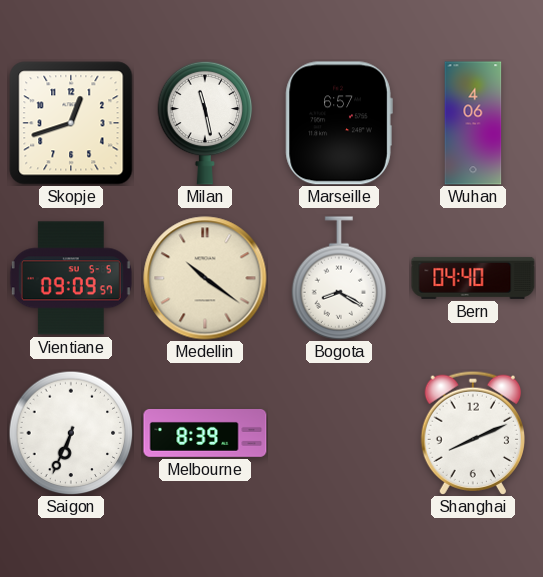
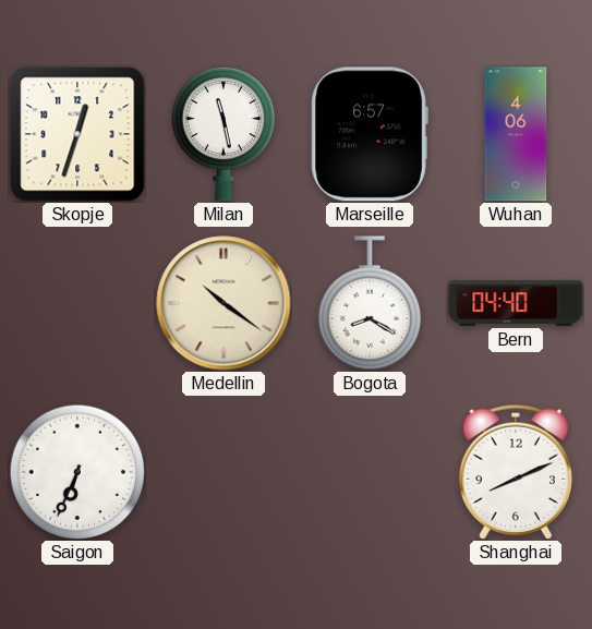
Skopje: 12:42 -> 12:33
Vientiane: 09:09 -> none
Melbourne: 8:39 -> none
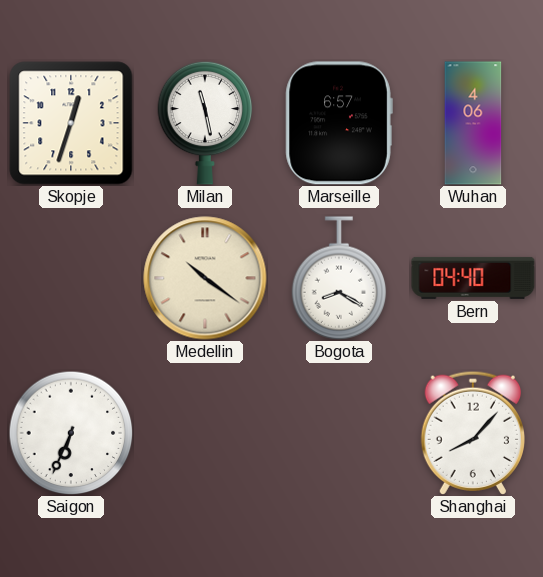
Shanghai: 8:11 -> 8:07
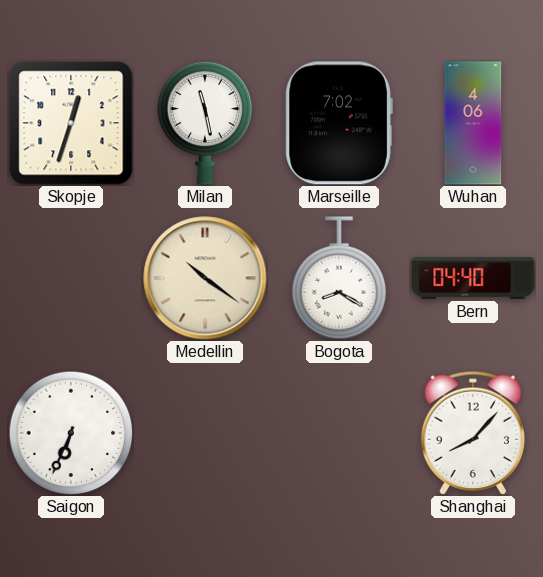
Marseille: 6:57 -> 7:02
